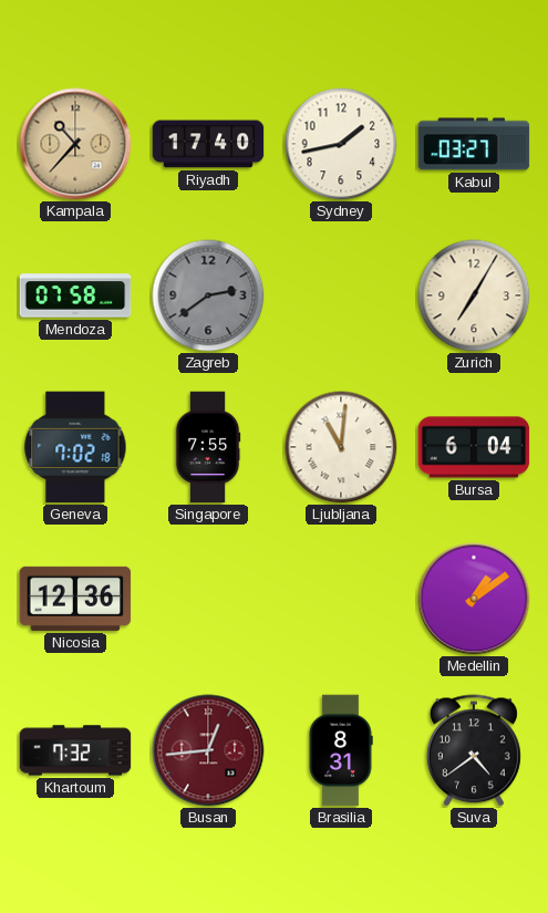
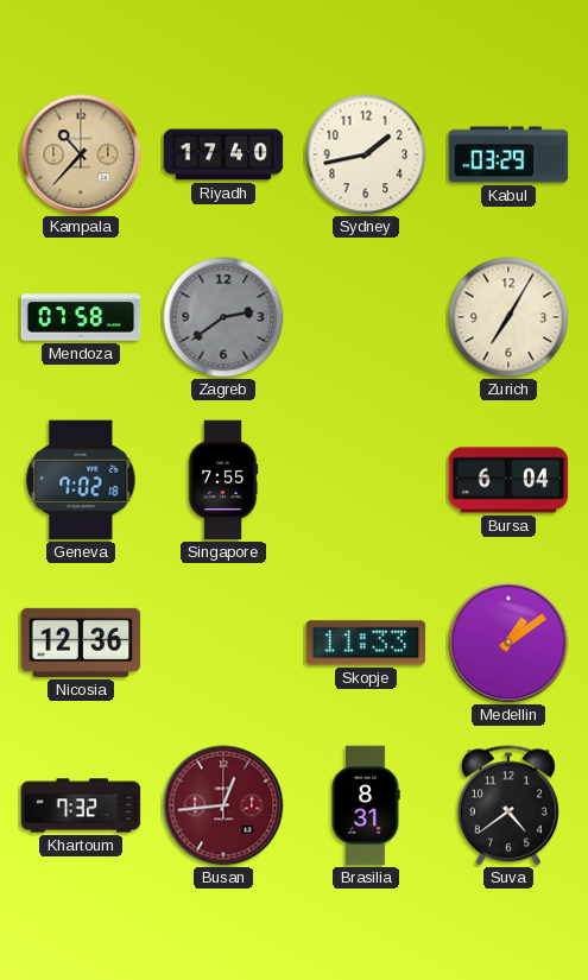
Kabul: 03:27 -> 03:29
Ljubljana: 11:01 -> none
Skopje: none -> 11:33
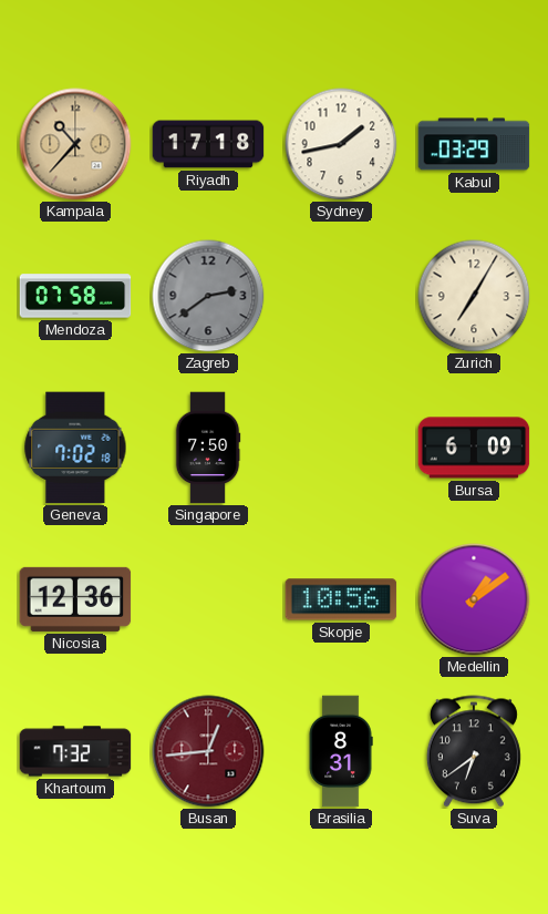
Riyadh: 17:40 -> 17:18
Singapore: 7:55 -> 7:50
Bursa: 6:04 -> 6:09
Skopje: 11:33 -> 10:56
Suva: 4:39 -> 6:39
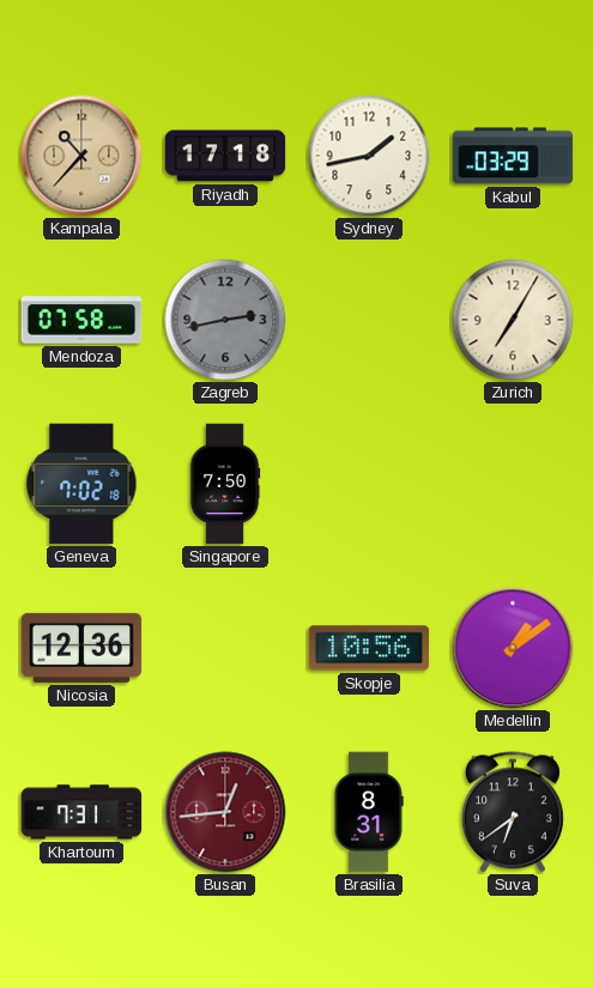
Zagreb: 2:39 -> 2:43
Bursa: 6:09 -> none
Khartoum: 7:32 -> 7:31
